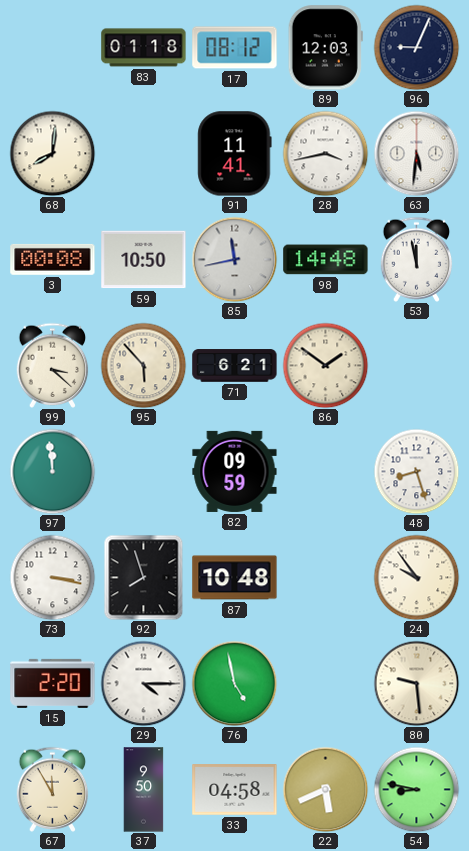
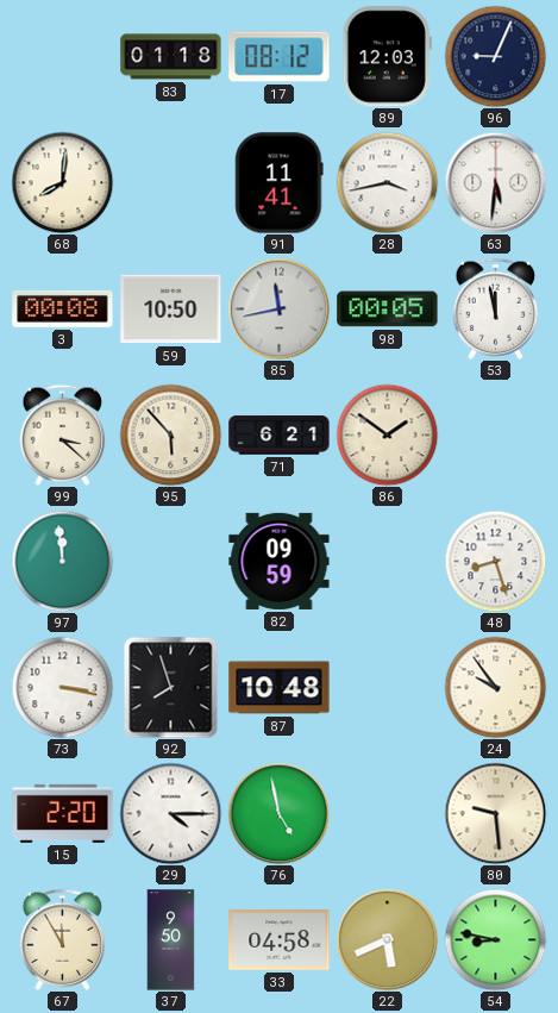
98: 14:48 -> 00:05
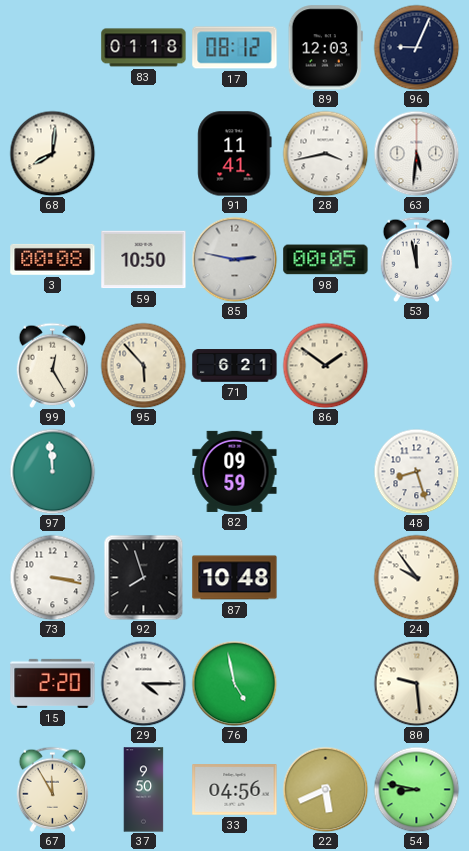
85: 11:43 -> 2:47
99: 3:22 -> 12:25
33: 04:58 -> 04:56
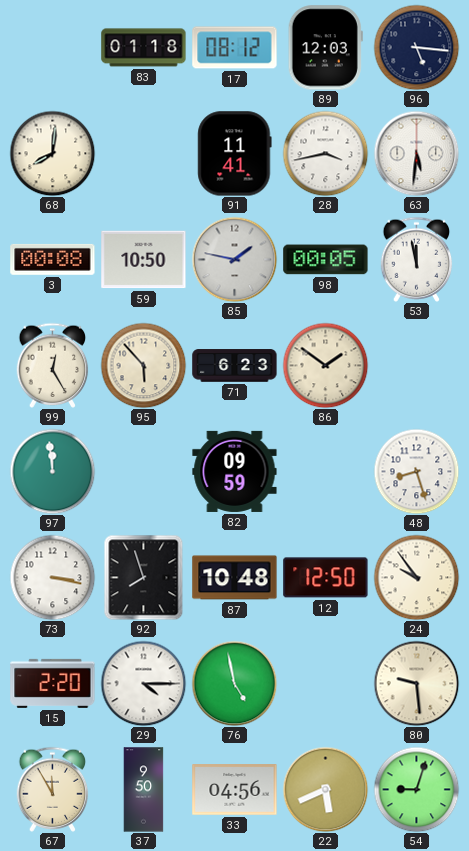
96: 9:04 -> 5:16
85: 2:47 -> 1:47
71: 6:21 -> 6:23
12: none -> 12:50
54: 8:47 -> 9:03
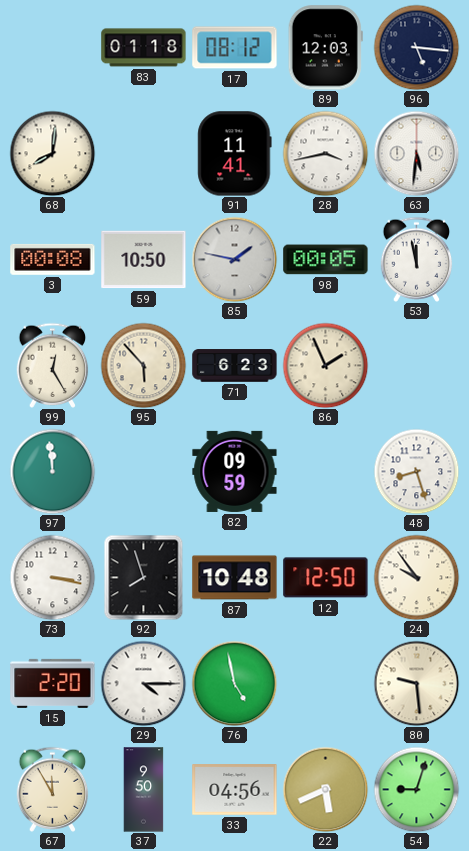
86: 1:51 -> 1:56
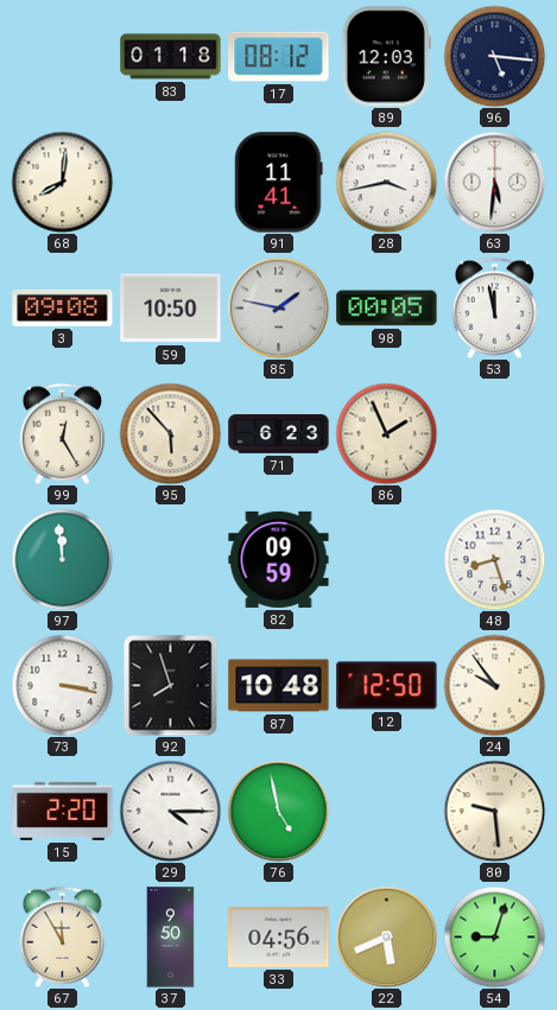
3: 00:08 -> 09:08
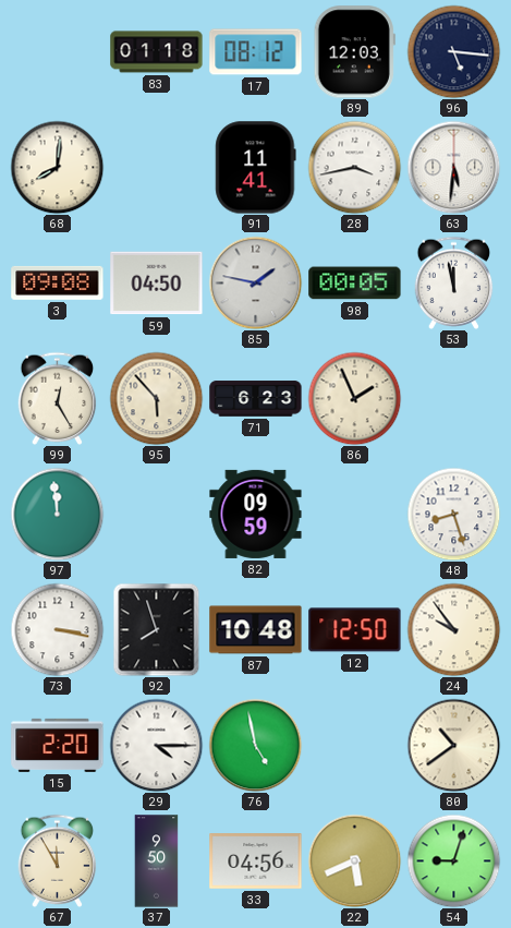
59: 10:50 -> 04:50
80: 9:29 -> 10:39
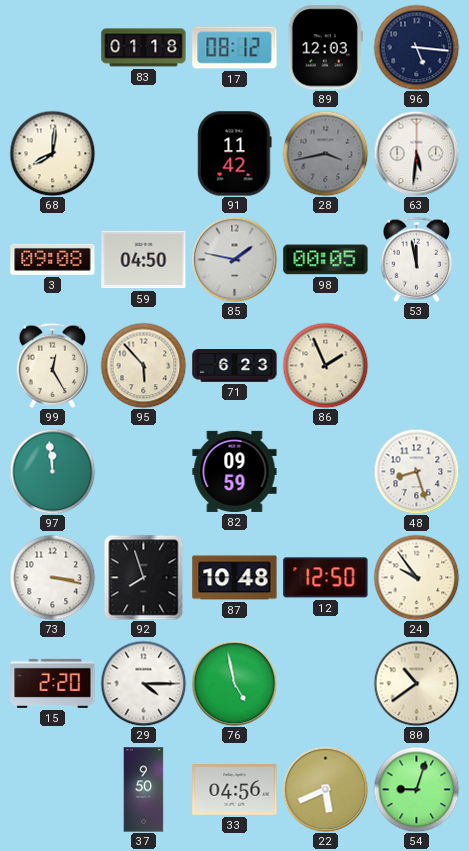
91: 11:41 -> 11:42
28 dial: white -> grey
67: 11:55 -> none
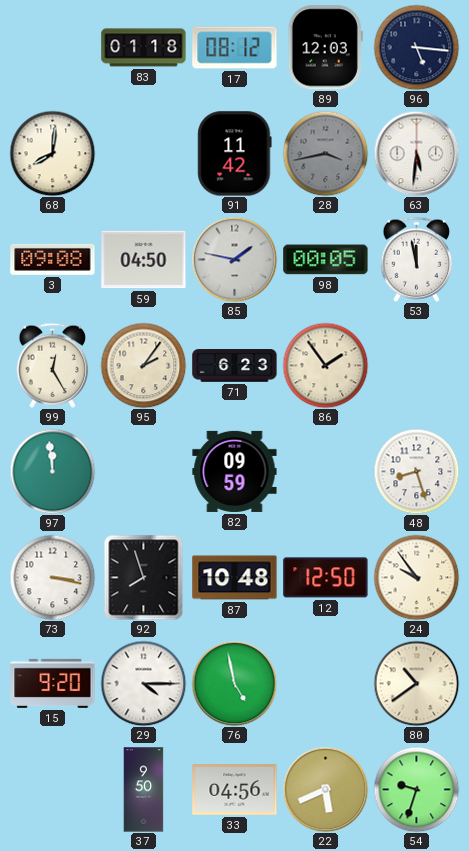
95: 5:53 -> 2:06
86: 1:56 -> 1:54
15: 2:20 -> 9:20
54: 9:03 -> 9:33
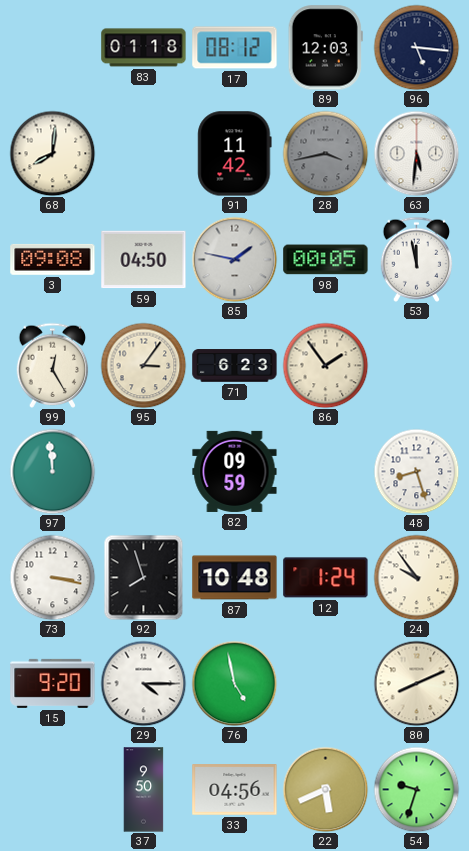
95: 2:06 -> 3:06
12: 12:50 -> 1:24
80: 10:39 -> 8:11
